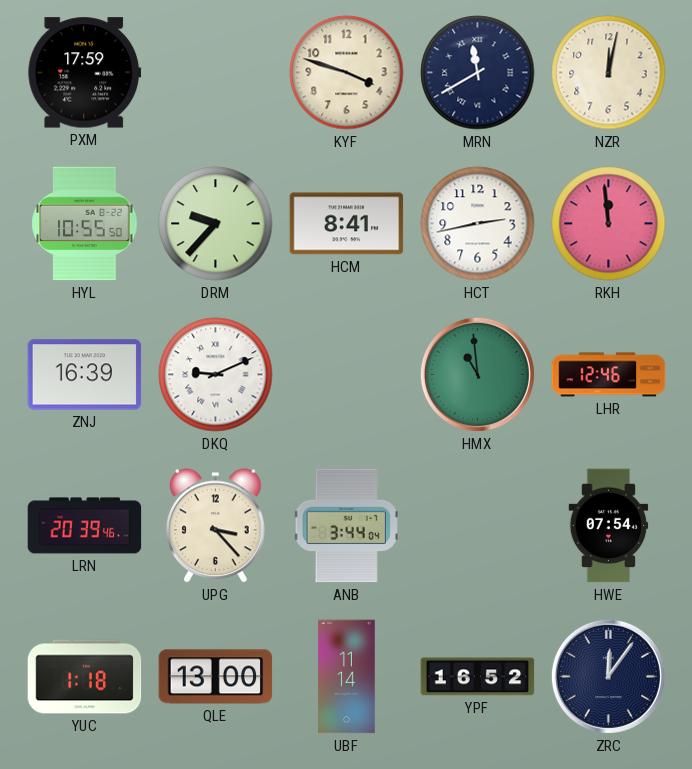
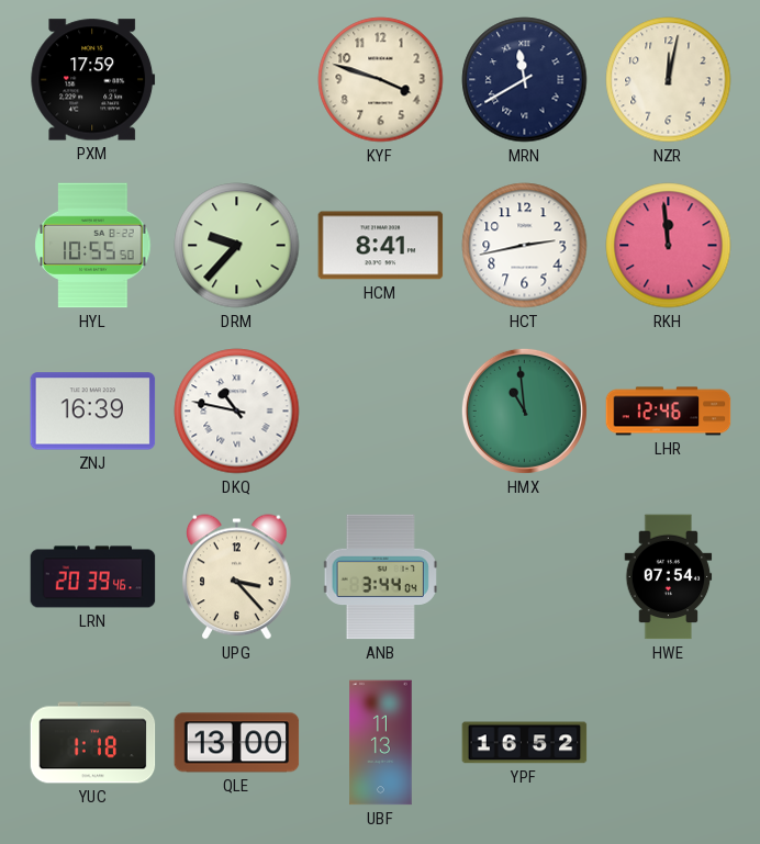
DKQ: 9:11 -> 10:47
UBF: 11:14 -> 11:13
ZRC: 12:06 -> none
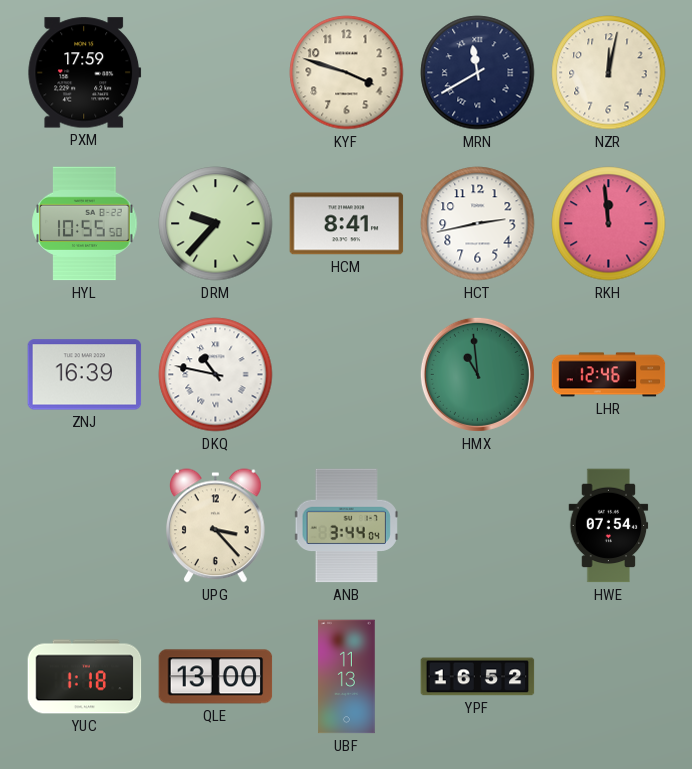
LRN: 20:39 -> none
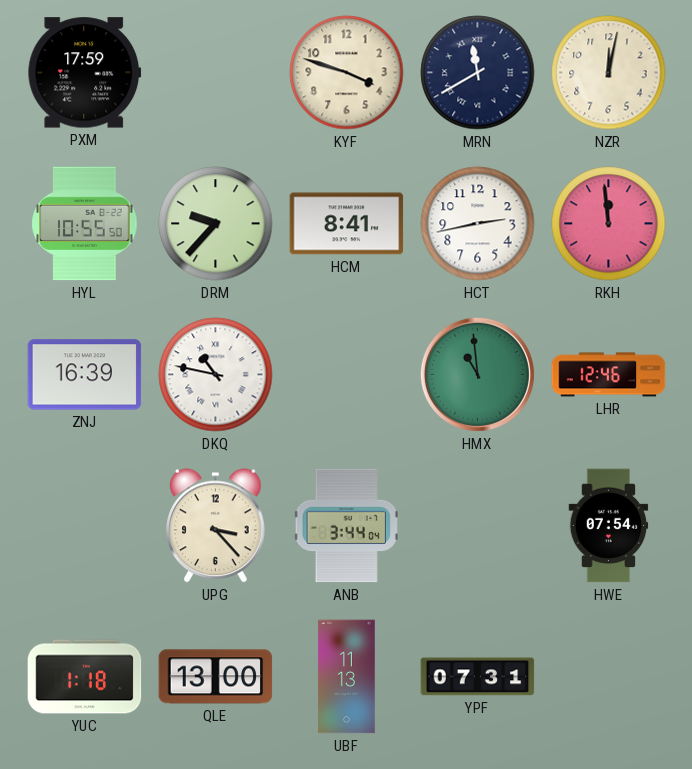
YPF: 16:52 -> 07:31
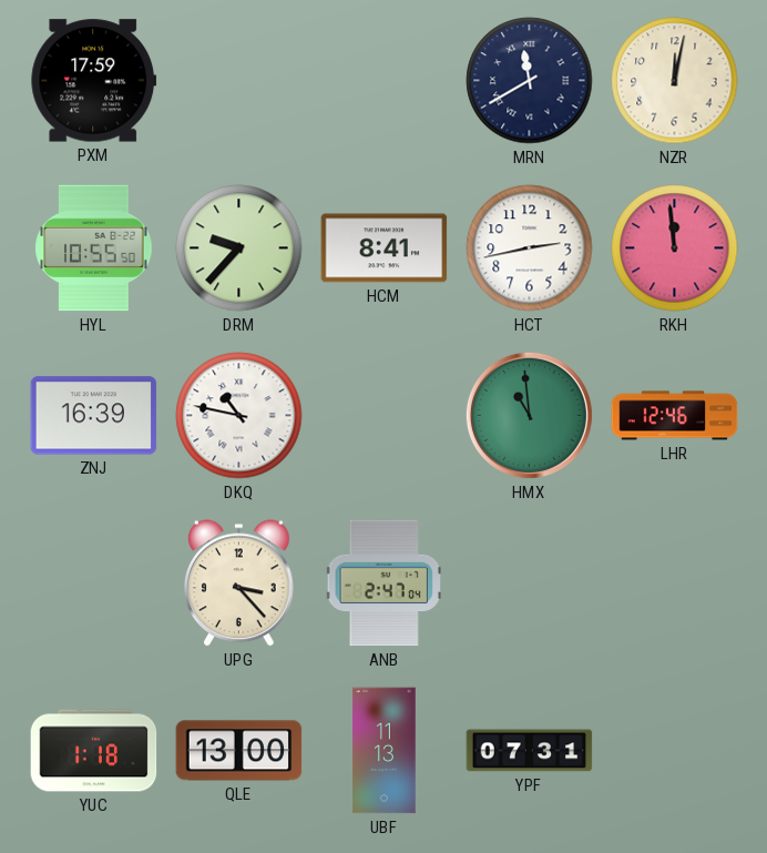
KYF: 3:48 -> none
ANB: 3:44 -> 2:47
HWE: 07:54 -> none
